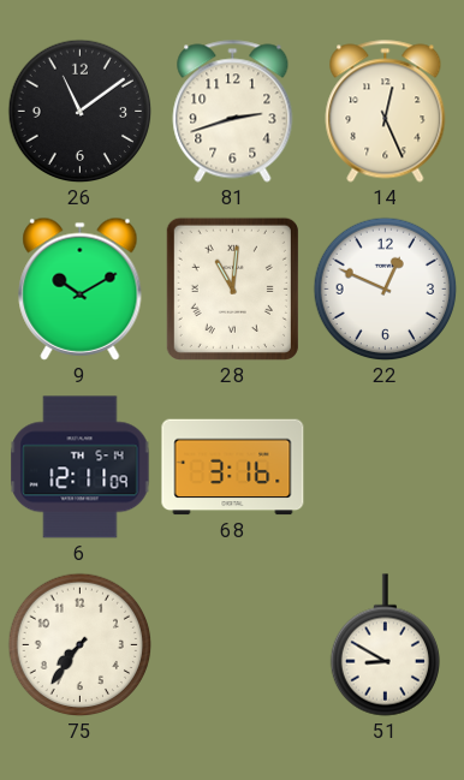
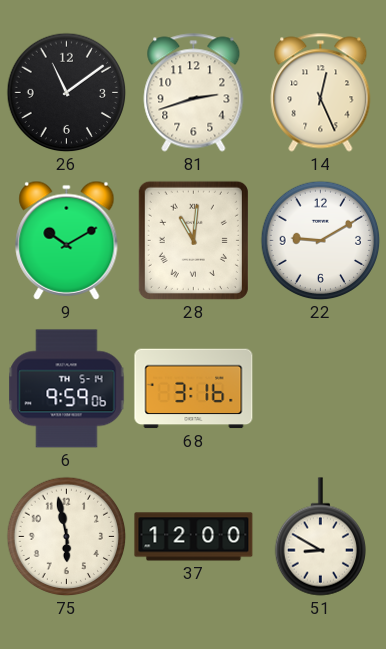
22: 12:49 -> 9:10
6: 12:11 -> 9:59
75: 7:36 -> 5:58
37: none -> 12:00
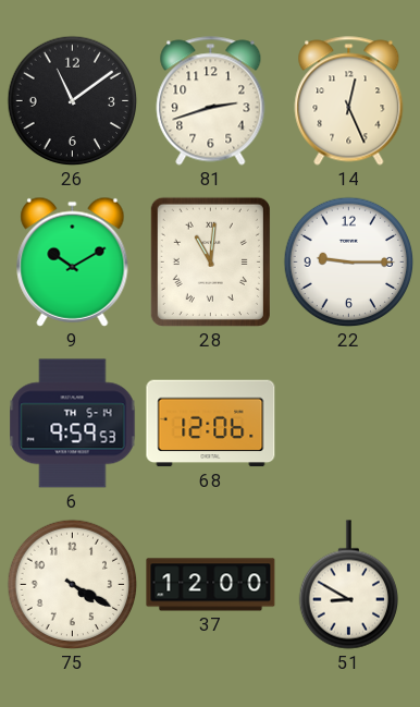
22: 9:10 -> 9:15
6: 9:59:06 -> 9:59:53
68: 3:16 -> 12:06
75: 5:58 -> 4:20
